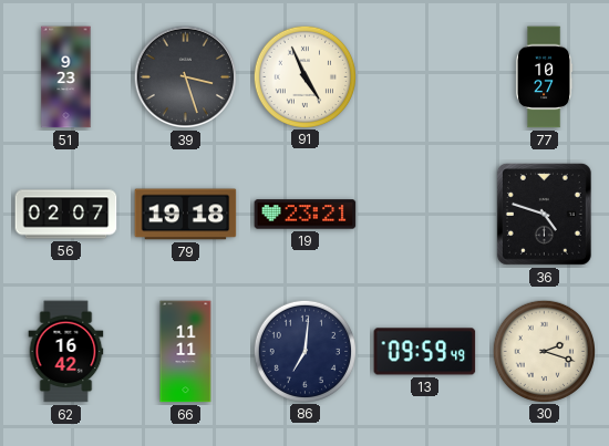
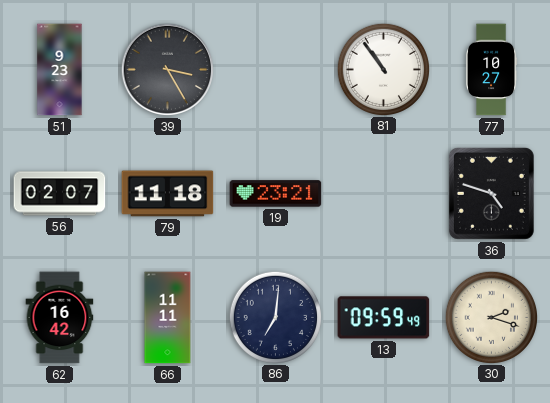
39: 3:27 -> 3:25
91: 4:56 -> none
81: none -> 10:54
79: 19:18 -> 11:18
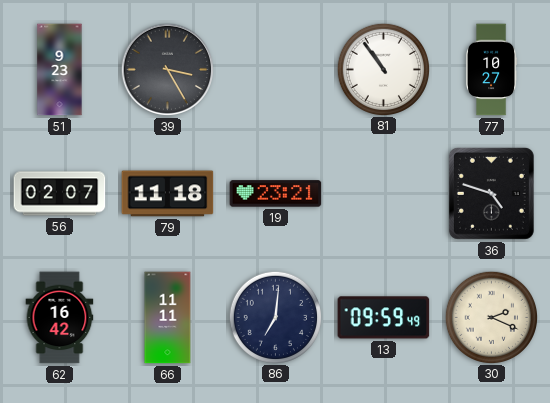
30: 2:18 -> 2:19
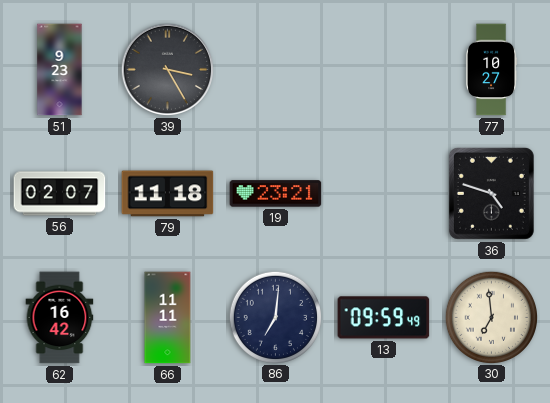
81: 10:54 -> none
30: 2:19 -> 6:59
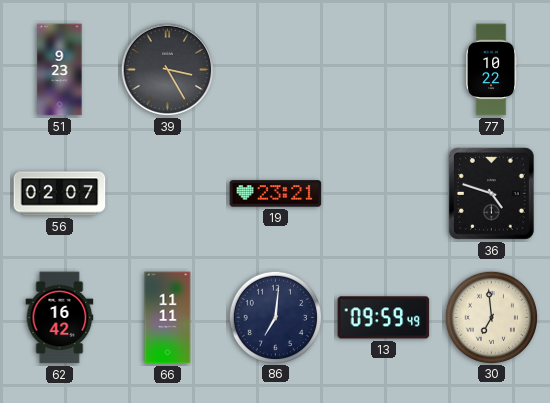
77: 10:27 -> 10:22
79: 11:18 -> none
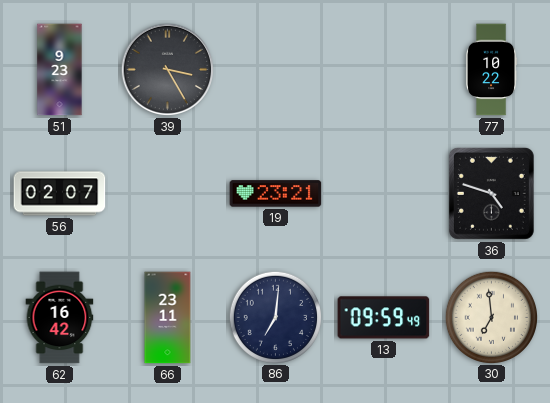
66: 11:11 -> 23:11
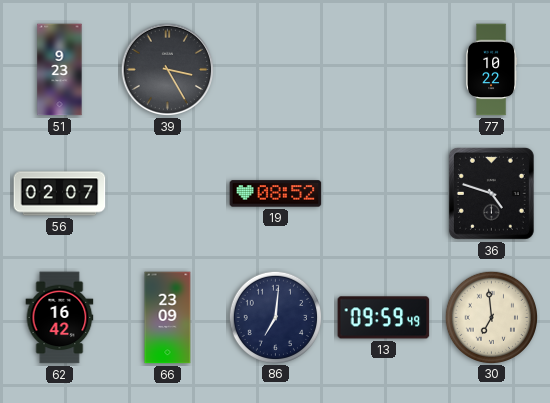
19: 23:21 -> 08:52
66: 23:11 -> 23:09
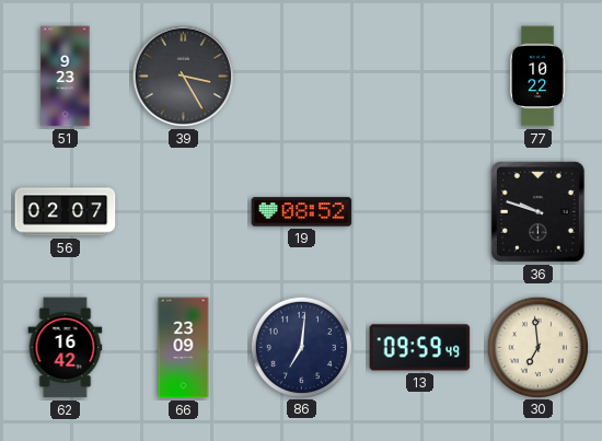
36: 4:48 -> 9:48
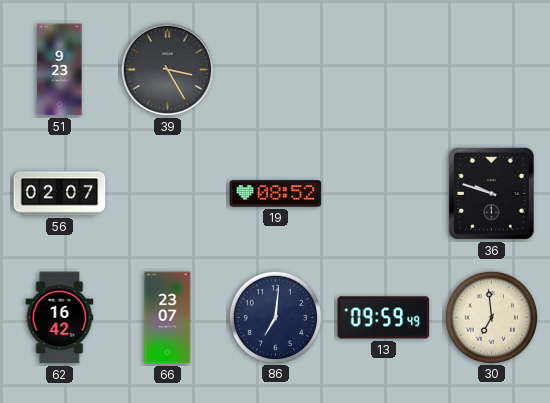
77: 10:22 -> none
66: 23:09 -> 23:07
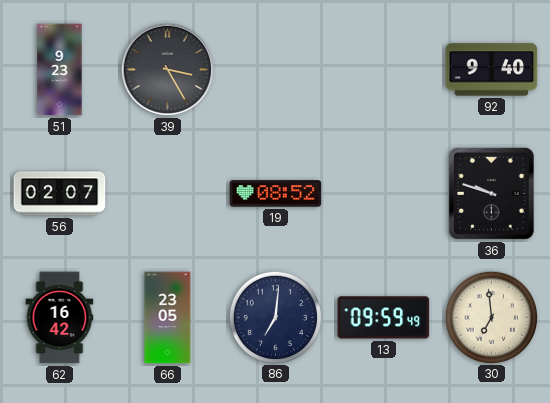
92: none -> 9:40
66: 23:07 -> 23:05
